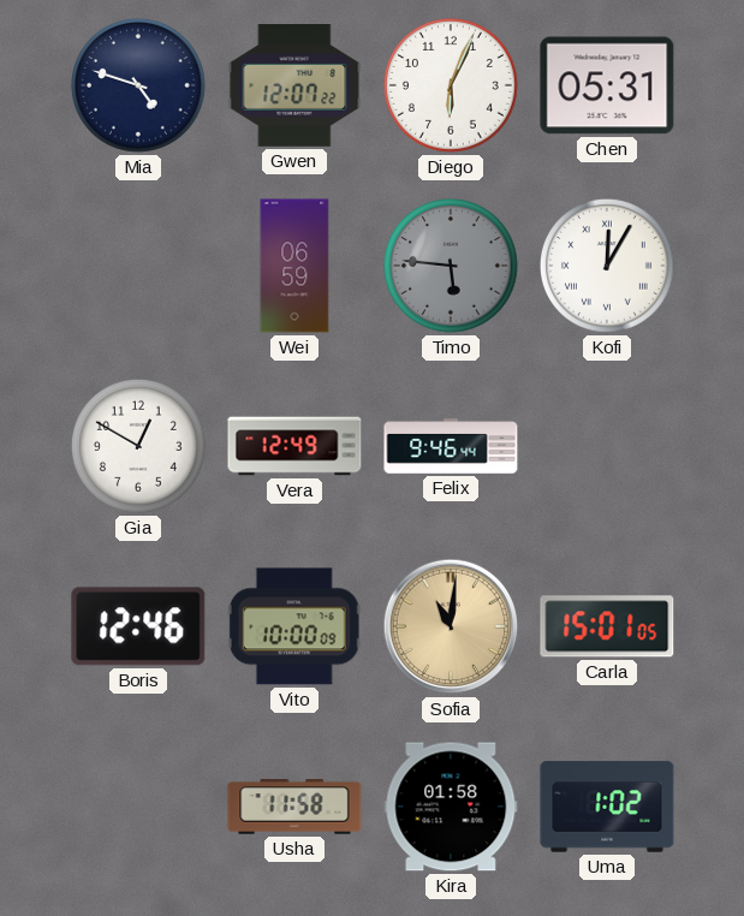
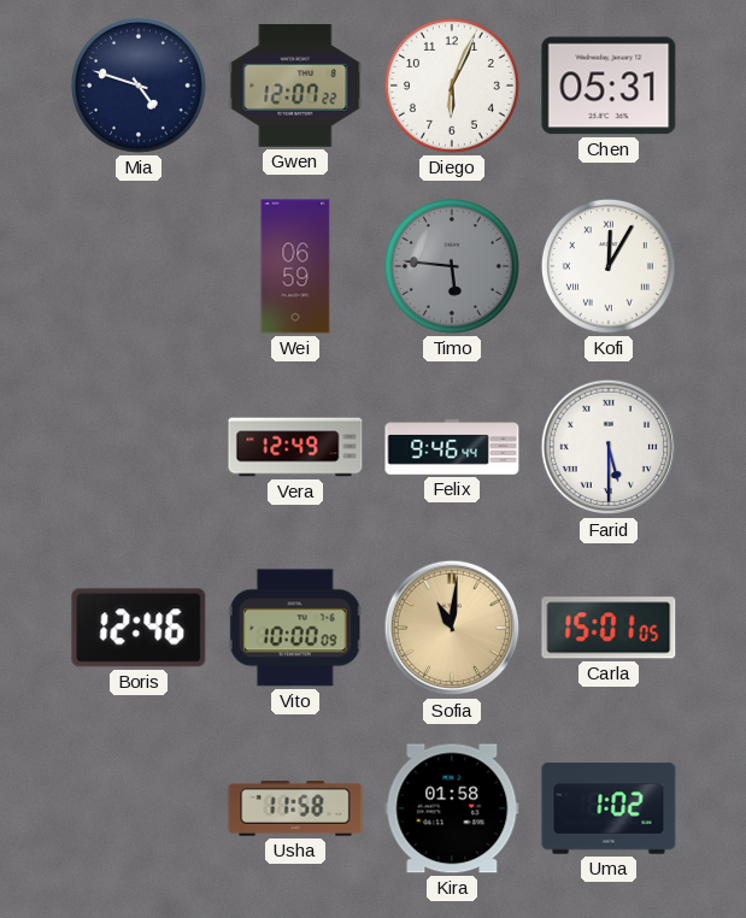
Gia: 12:50 -> none
Farid: none -> 5:30
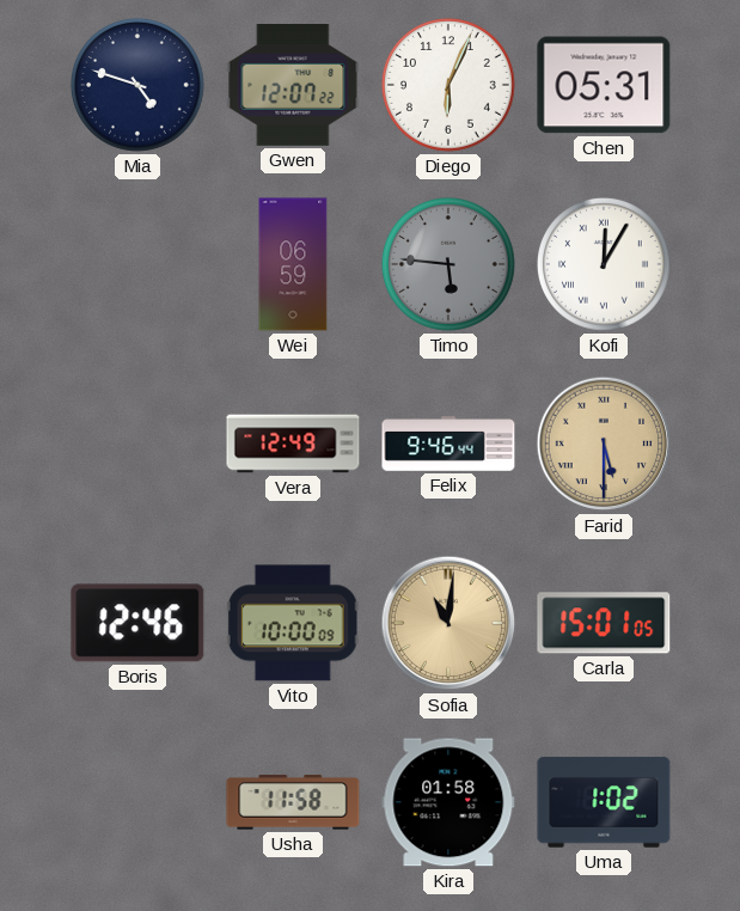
Farid dial: white -> champagne
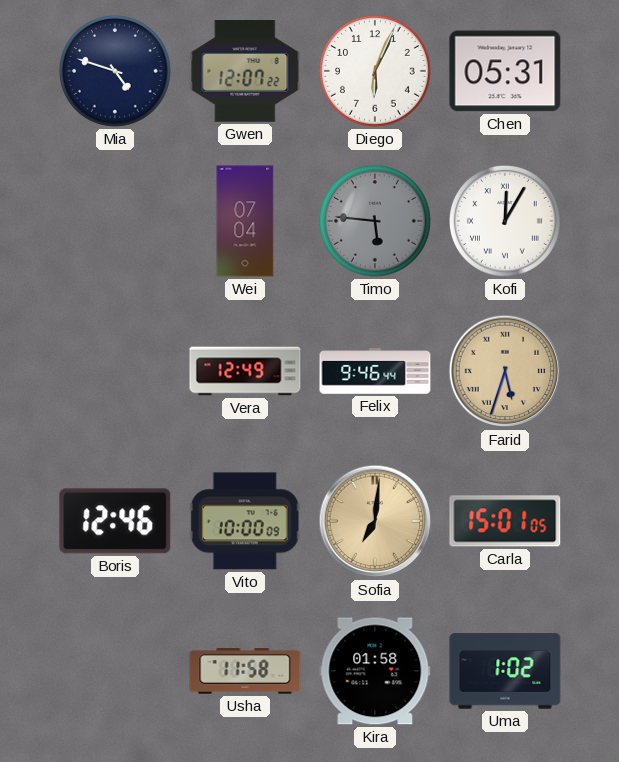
Wei: 06:59 -> 07:04
Farid: 5:30 -> 5:33
Sofia: 11:01 -> 7:01
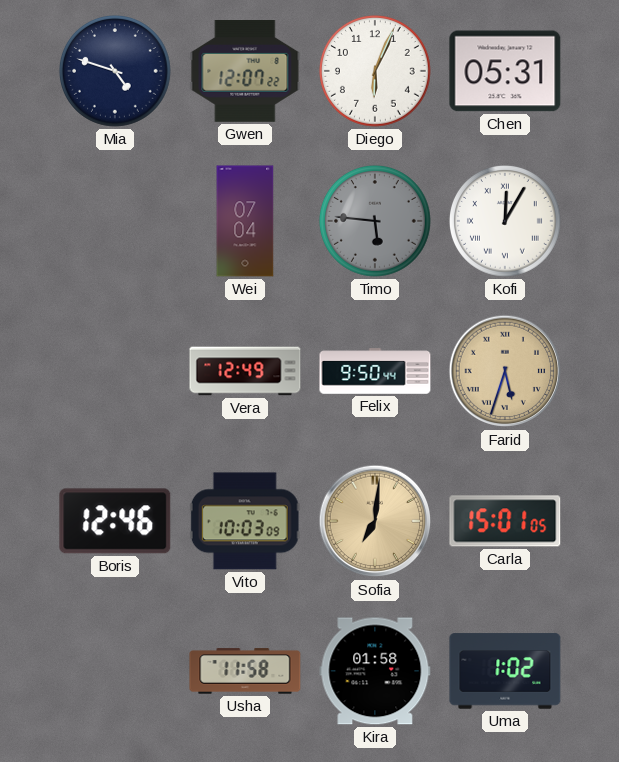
Felix: 9:46 -> 9:50
Vito: 10:00 -> 10:03
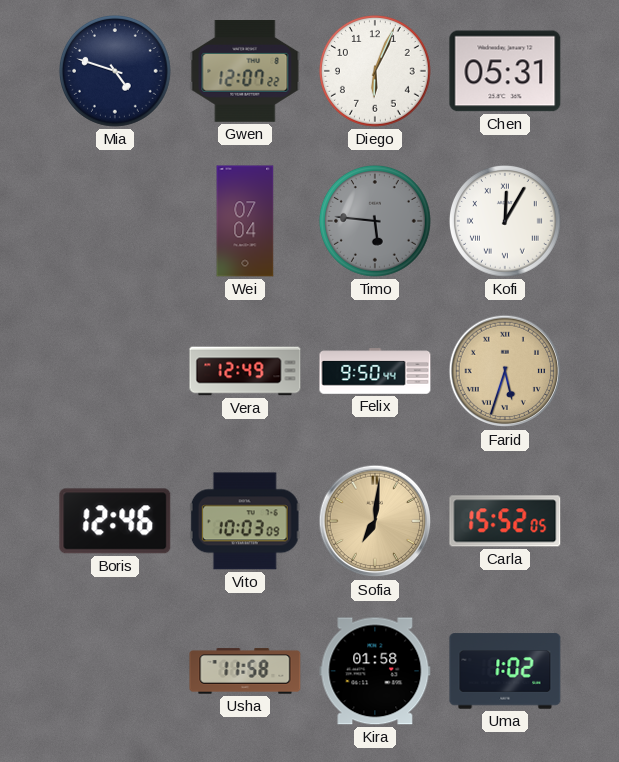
Carla: 15:01 -> 15:52
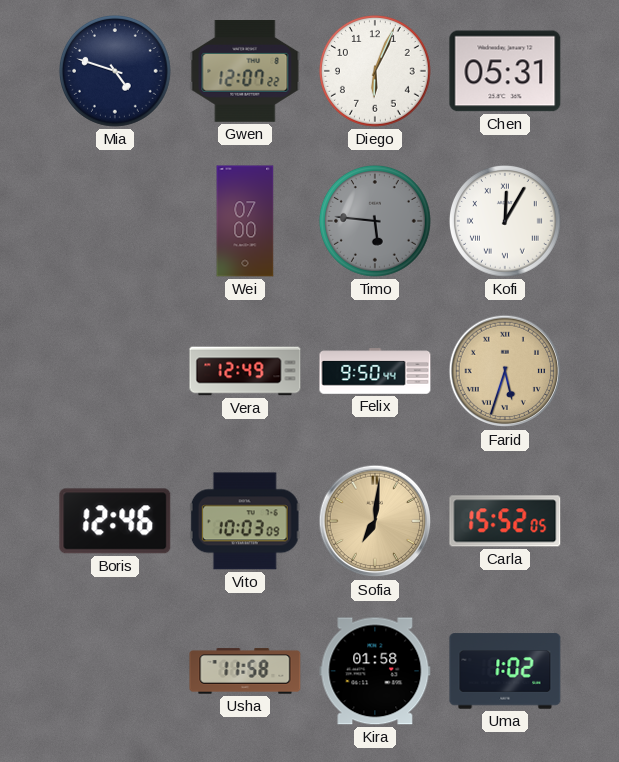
Wei: 07:04 -> 07:00
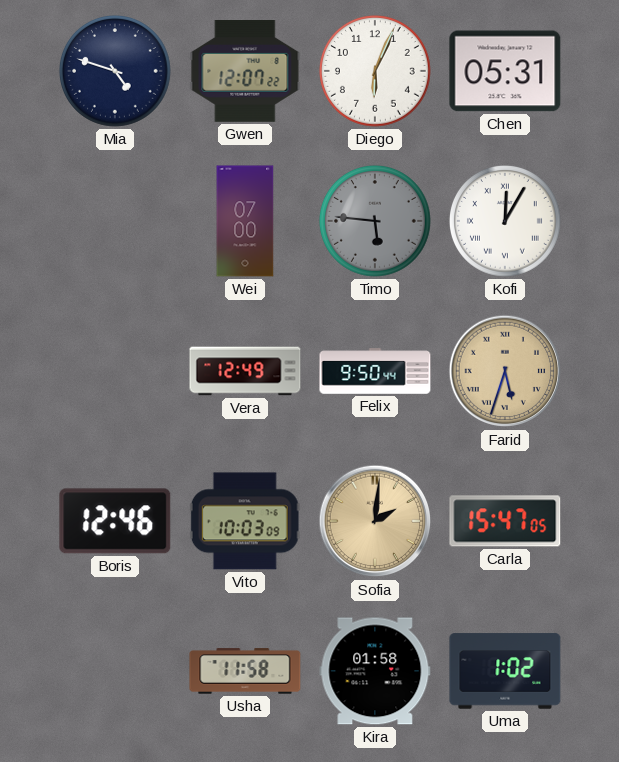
Sofia: 7:01 -> 2:01
Carla: 15:52 -> 15:47
